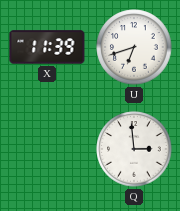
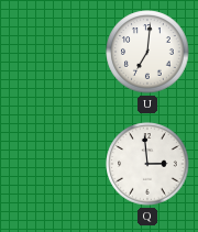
X: 11:39 -> none
U: 6:42 -> 7:01
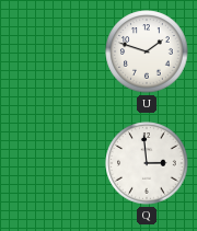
U: 7:01 -> 1:48
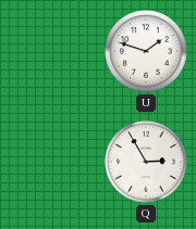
Q: 2:59 -> 2:55
